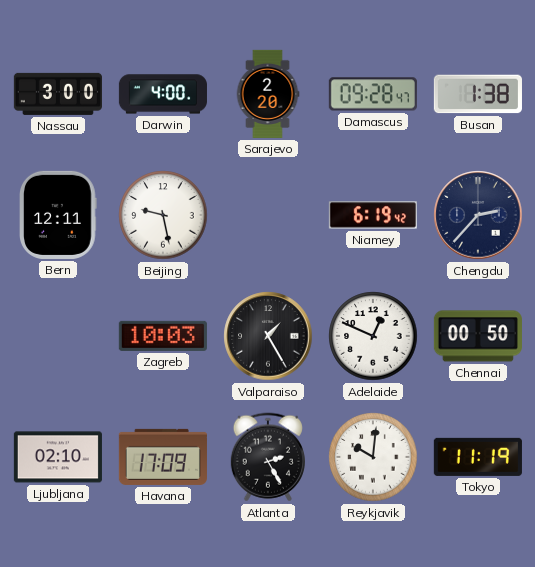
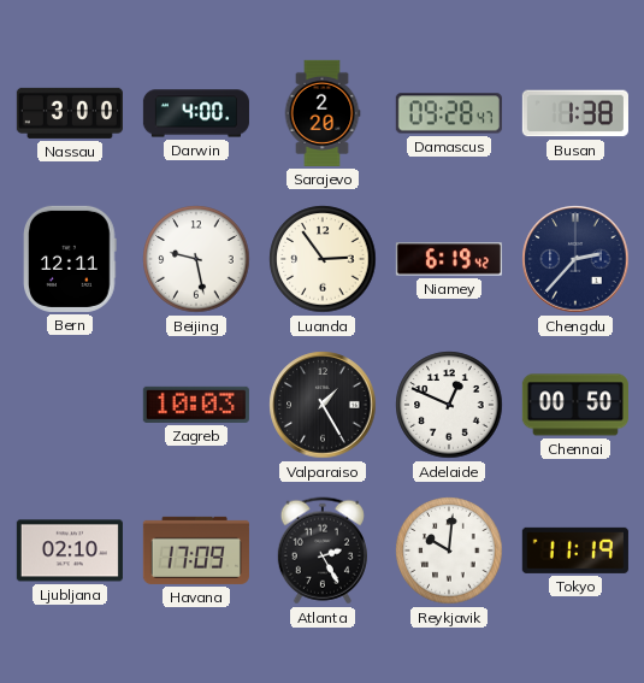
Luanda: none -> 2:54
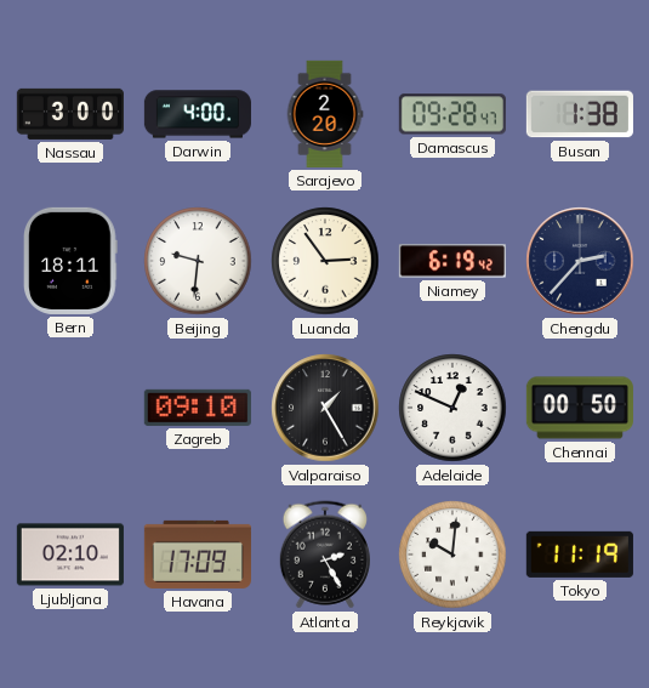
Bern: 12:11 -> 18:11
Beijing: 9:28 -> 9:31
Zagreb: 10:03 -> 09:10
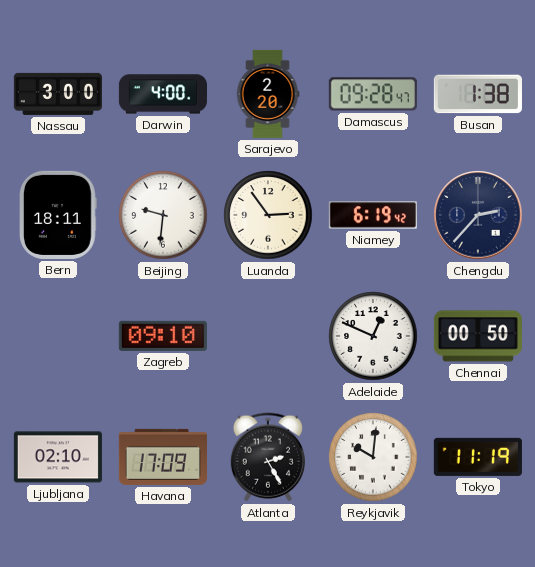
Valparaiso: 1:25 -> none
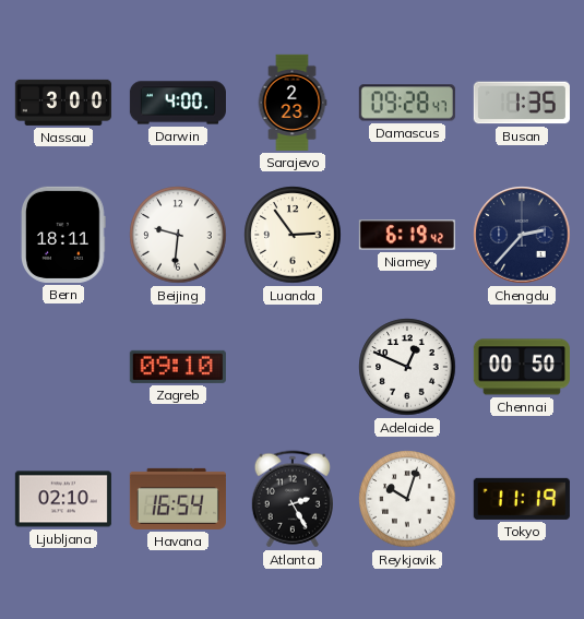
Sarajevo: 2:20 -> 2:23
Busan: 1:38 -> 1:35
Havana: 17:09 -> 16:54
Reykjavik: 10:01 -> 10:03
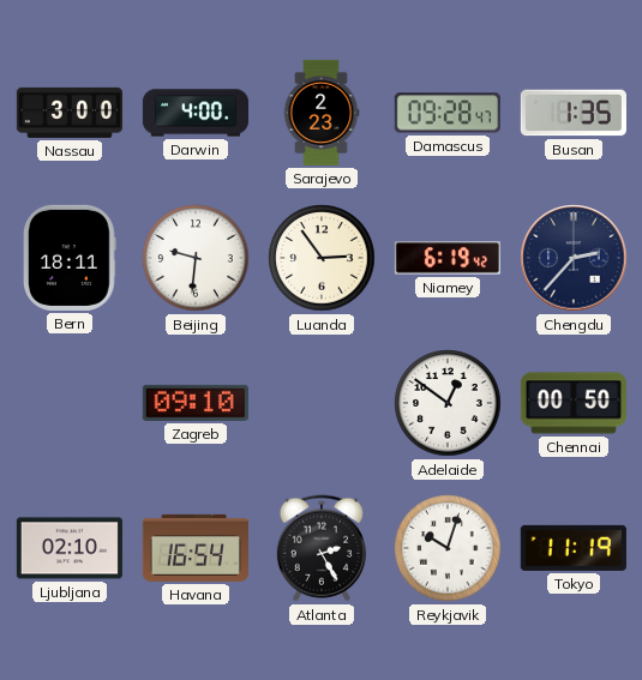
Adelaide: 12:49 -> 12:51
